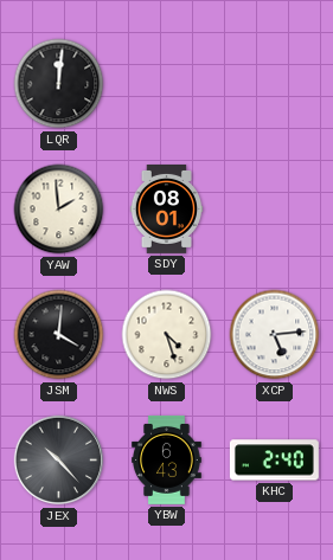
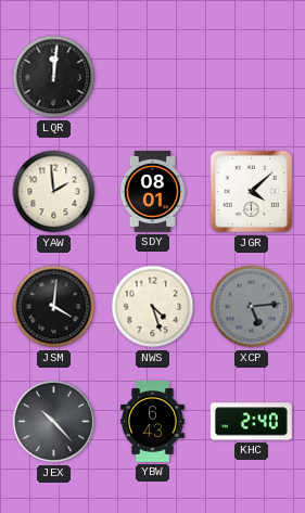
JGR: none -> 4:08
XCP dial: white -> grey
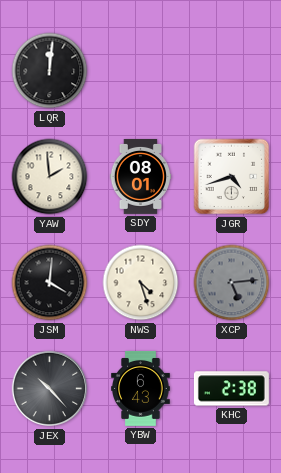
JGR: 4:08 -> 4:42
KHC: 2:40 -> 2:38
